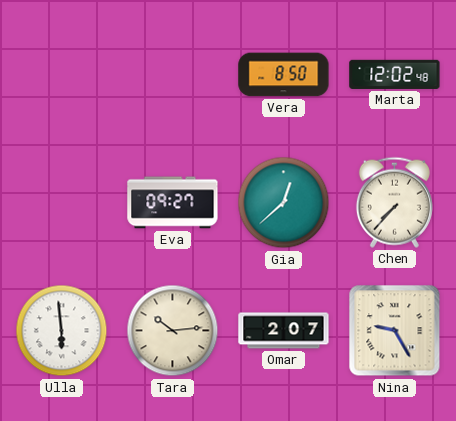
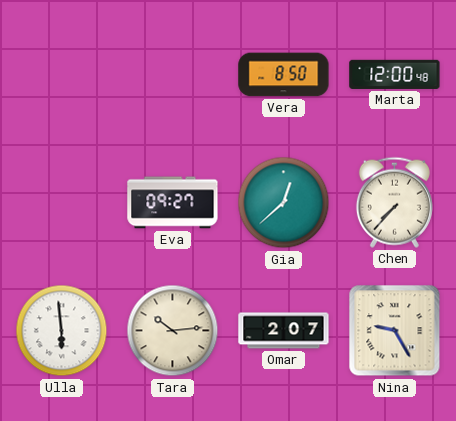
Marta: 12:02 -> 12:00
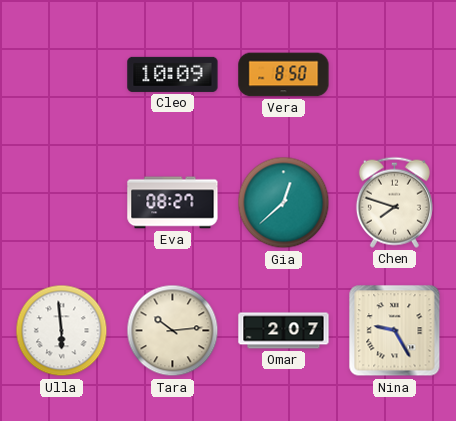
Cleo: none -> 10:09
Marta: 12:00 -> none
Eva: 09:27 -> 08:27
Chen: 7:37 -> 7:48
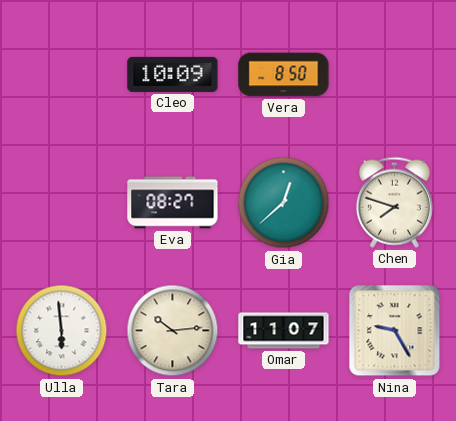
Omar: 2:07 -> 11:07
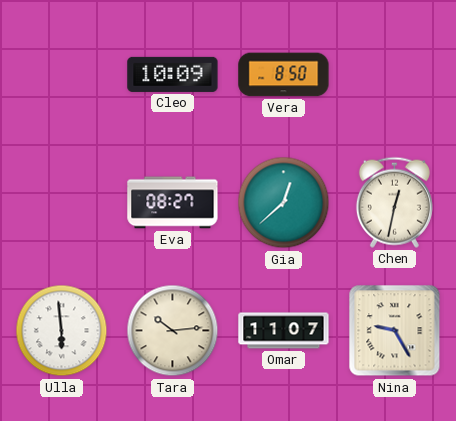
Chen: 7:48 -> 12:32
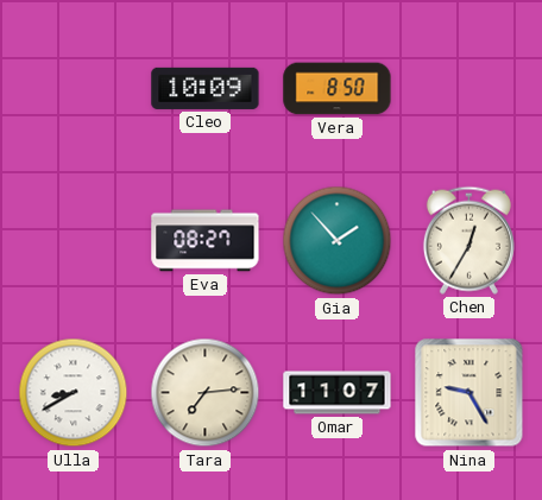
Gia: 12:38 -> 1:53
Chen: 12:32 -> 12:35
Ulla: 5:59 -> 8:40
Tara: 10:14 -> 7:14
